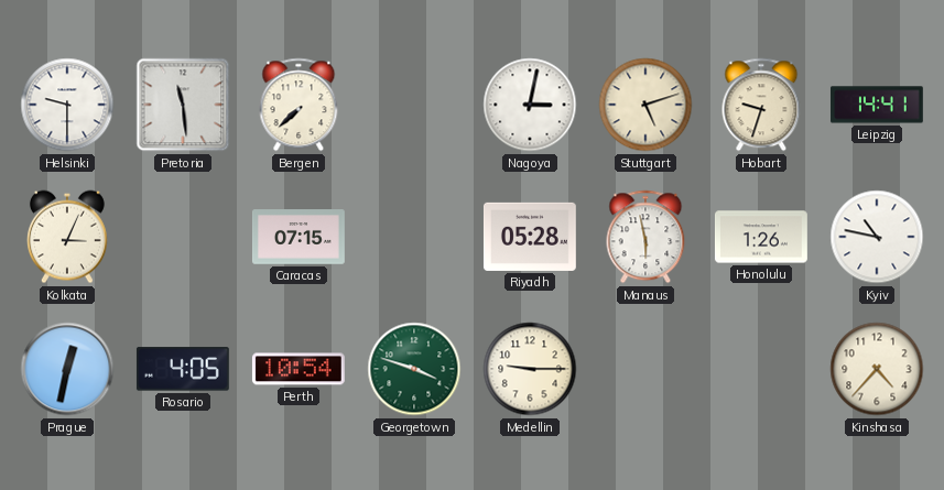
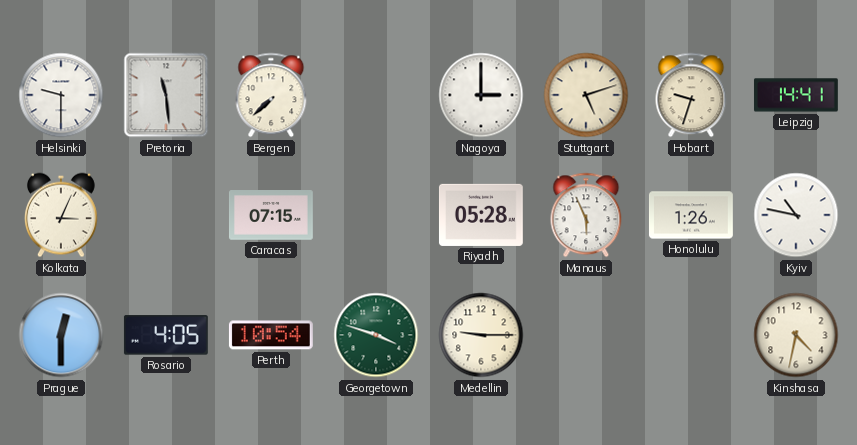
Nagoya: 3:02 -> 3:00
Manaus: 5:58 -> 5:56
Prague: 12:32 -> 12:30
Kinshasa: 4:37 -> 4:32
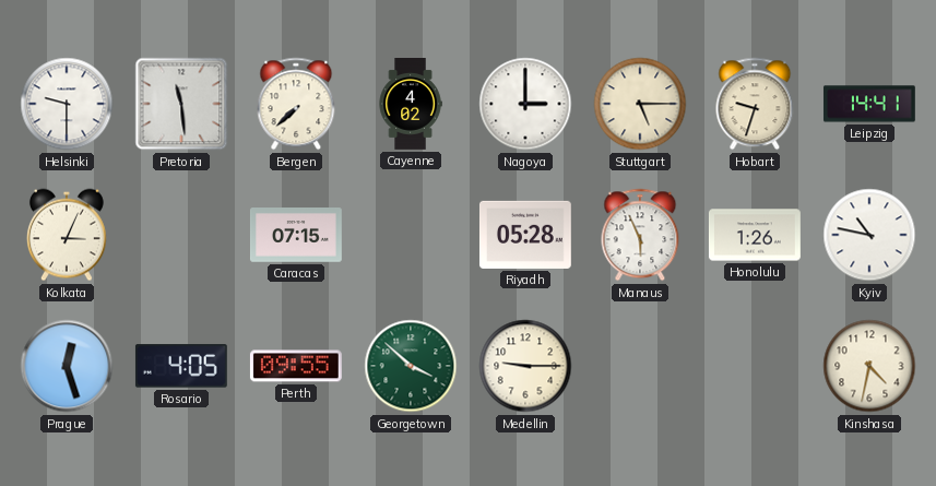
Cayenne: none -> 4:02
Stuttgart: 5:12 -> 5:15
Prague: 12:30 -> 12:27
Perth: 10:54 -> 09:55
Georgetown: 3:48 -> 3:52
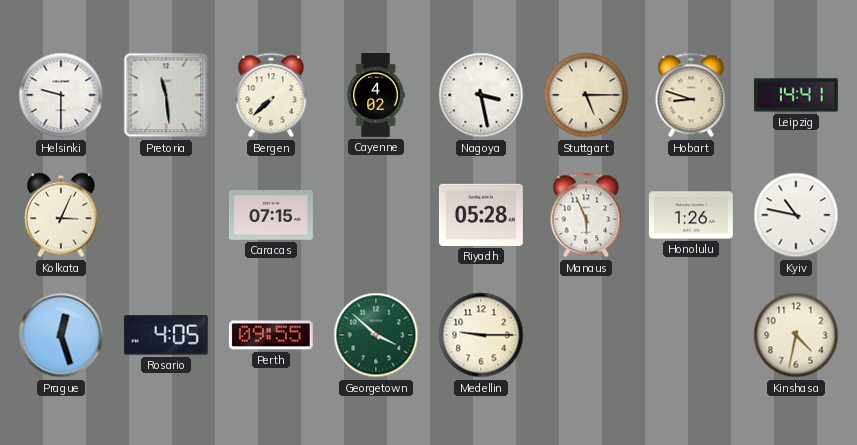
Nagoya: 3:00 -> 3:28
Hobart: 9:33 -> 8:48
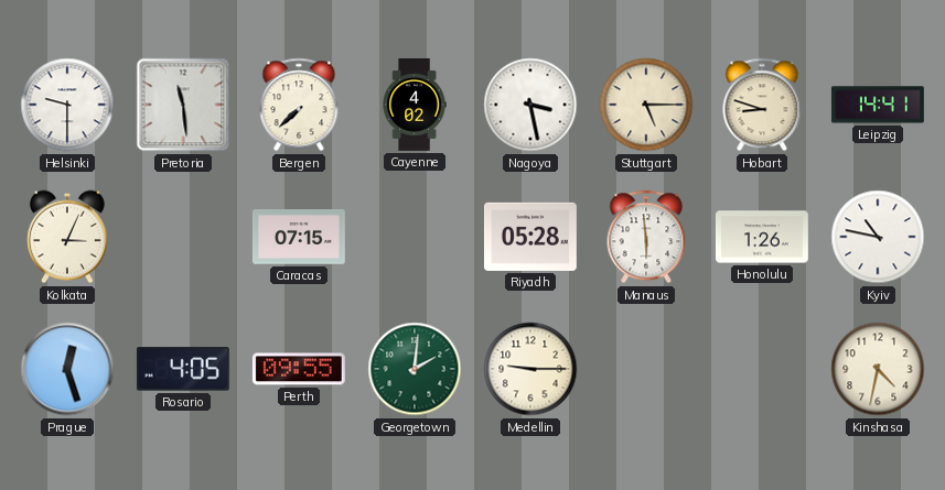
Manaus: 5:56 -> 5:59
Georgetown: 3:52 -> 2:01
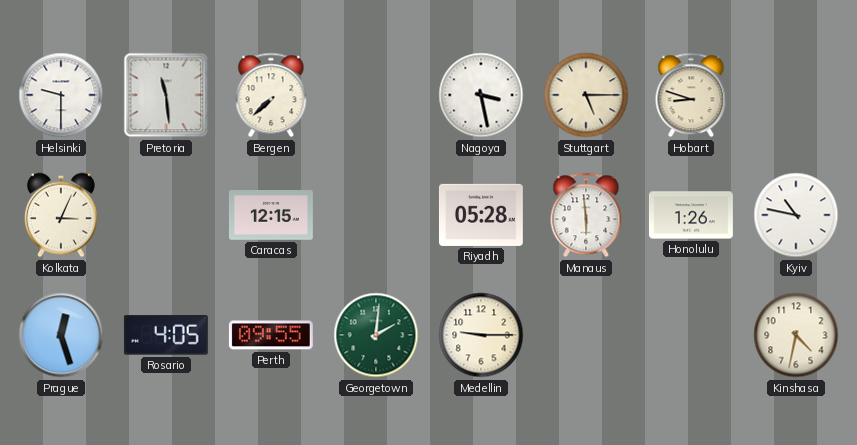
Cayenne: 4:02 -> none
Leipzig: 14:41 -> none
Caracas: 07:15 -> 12:15
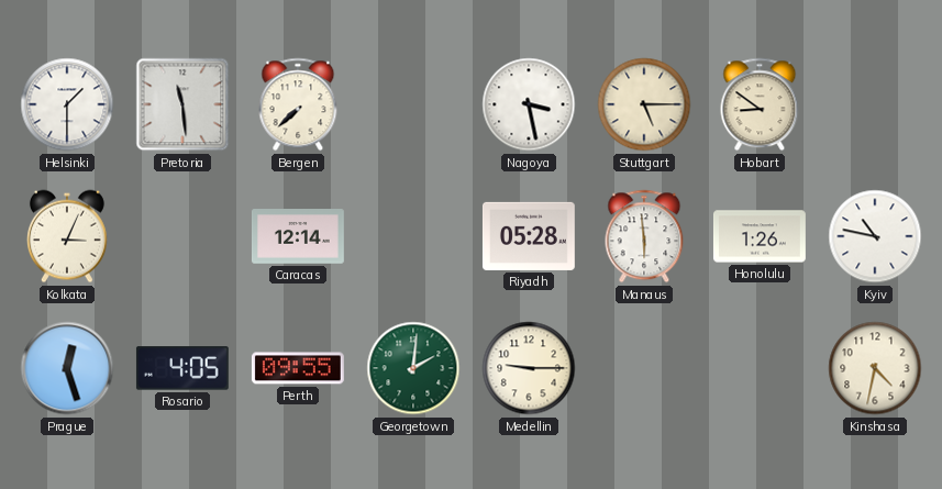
Helsinki: 9:30 -> 1:30
Hobart: 8:48 -> 8:51
Caracas: 12:15 -> 12:14
